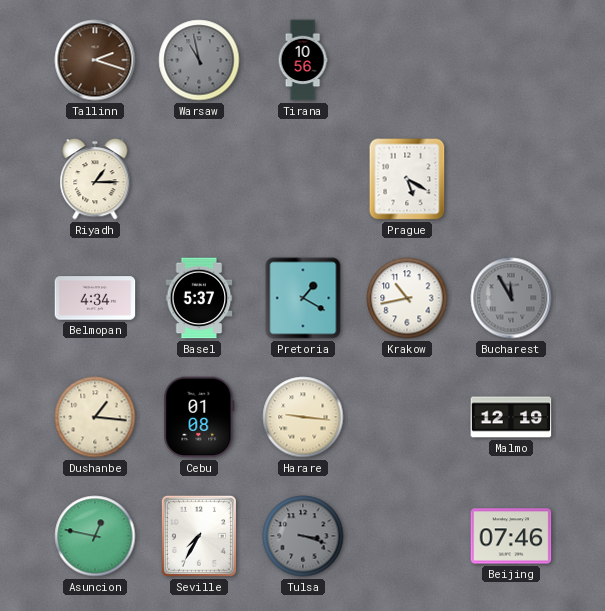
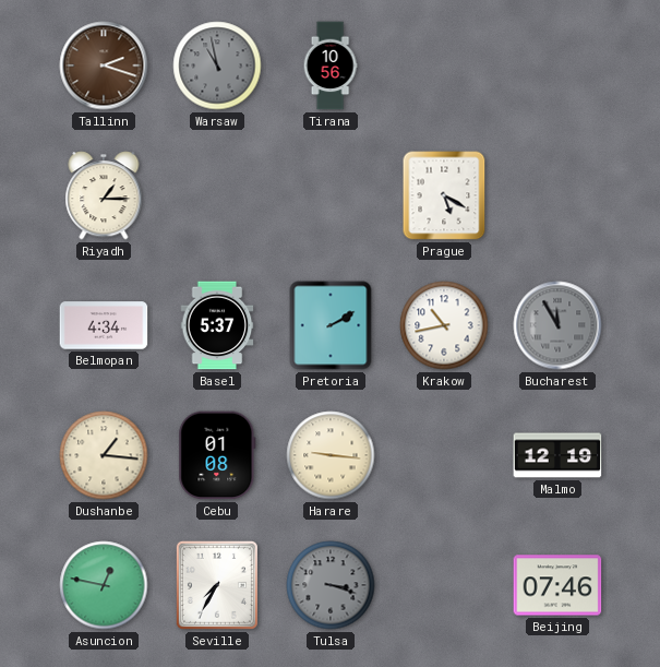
Pretoria: 1:20 -> 2:10
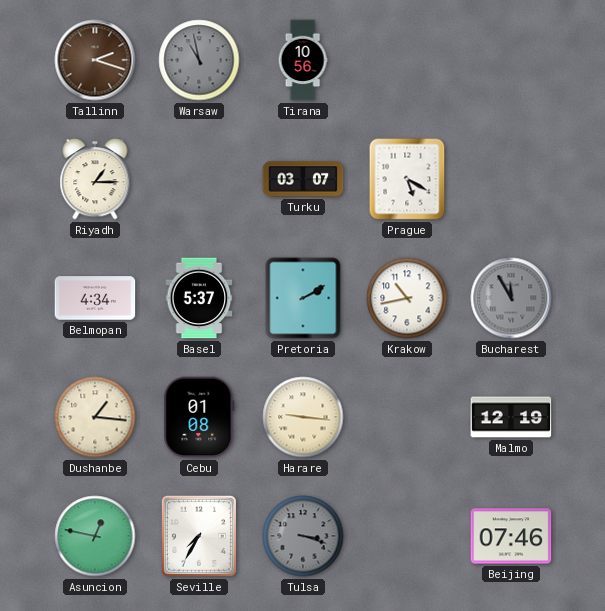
Turku: none -> 03:07
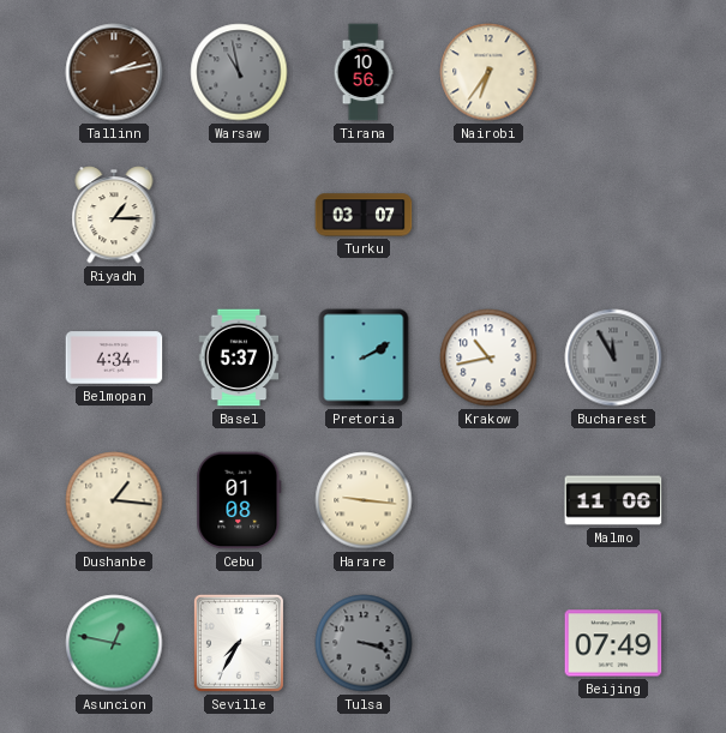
Tallinn: 2:18 -> 2:13
Nairobi: none -> 6:36
Prague: 5:20 -> none
Malmo: 12:19 -> 11:06
Beijing: 07:46 -> 07:49
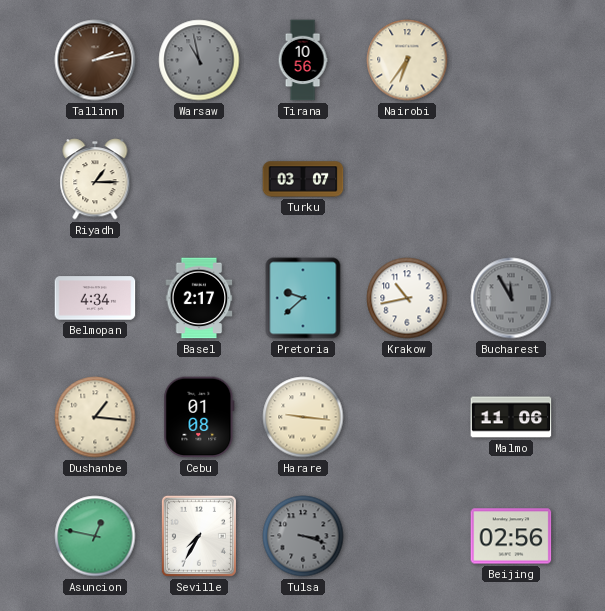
Basel: 5:37 -> 2:17
Pretoria: 2:10 -> 9:38
Beijing: 07:49 -> 02:56
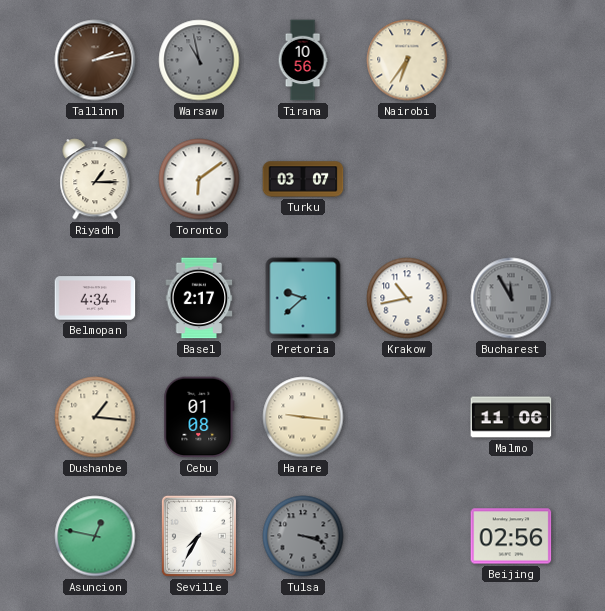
Toronto: none -> 6:09
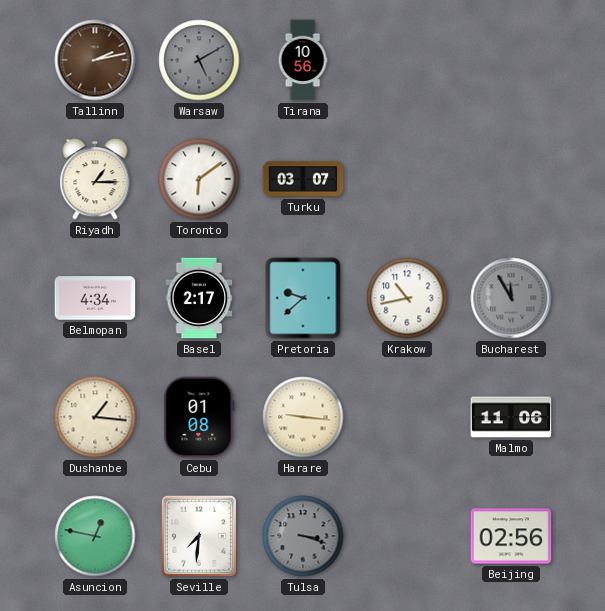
Warsaw: 10:58 -> 5:10
Nairobi: 6:36 -> none
Seville: 7:35 -> 7:31
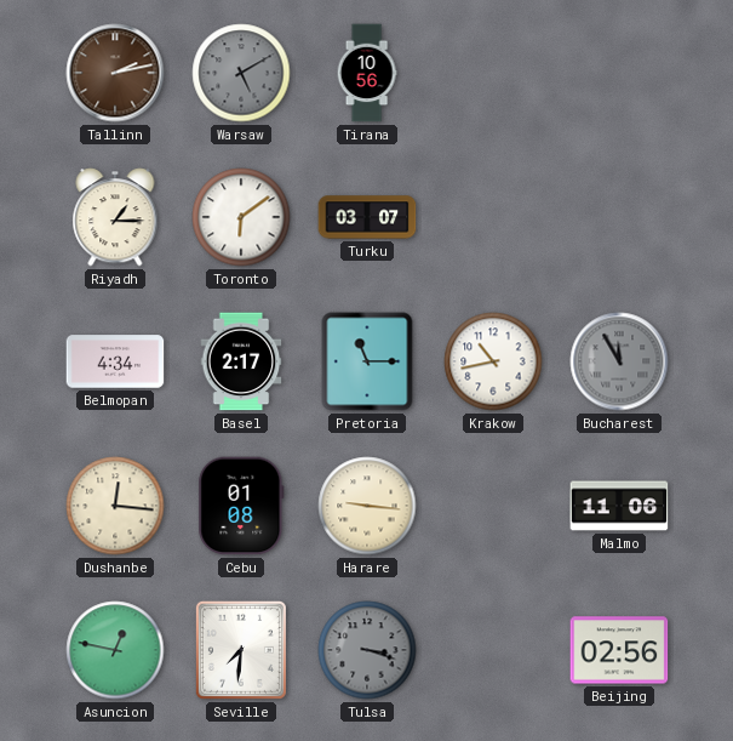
Pretoria: 9:38 -> 11:15
Dushanbe: 1:16 -> 12:16
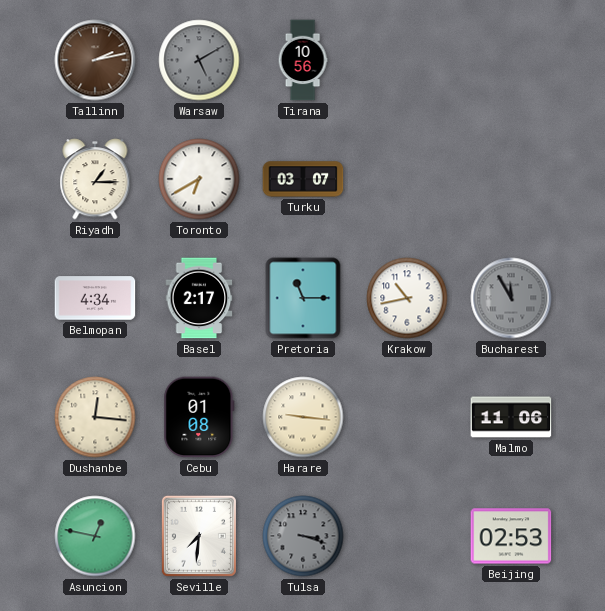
Toronto: 6:09 -> 6:40
Beijing: 02:56 -> 02:53
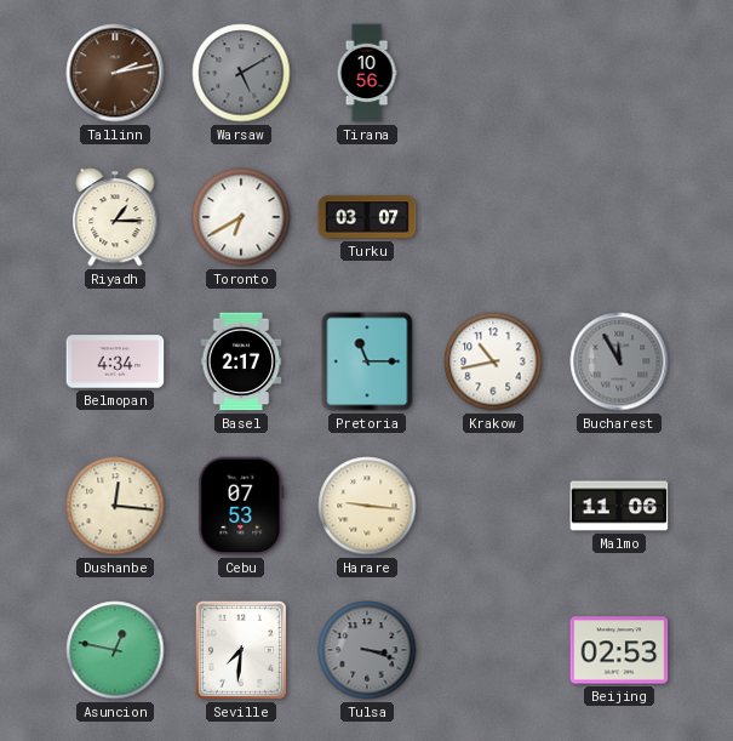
Cebu: 01:08 -> 07:53
